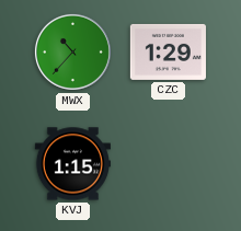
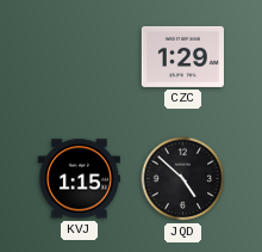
MWX: 10:37 -> none
JQD: none -> 4:52
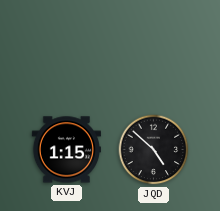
CZC: 1:29 -> none
